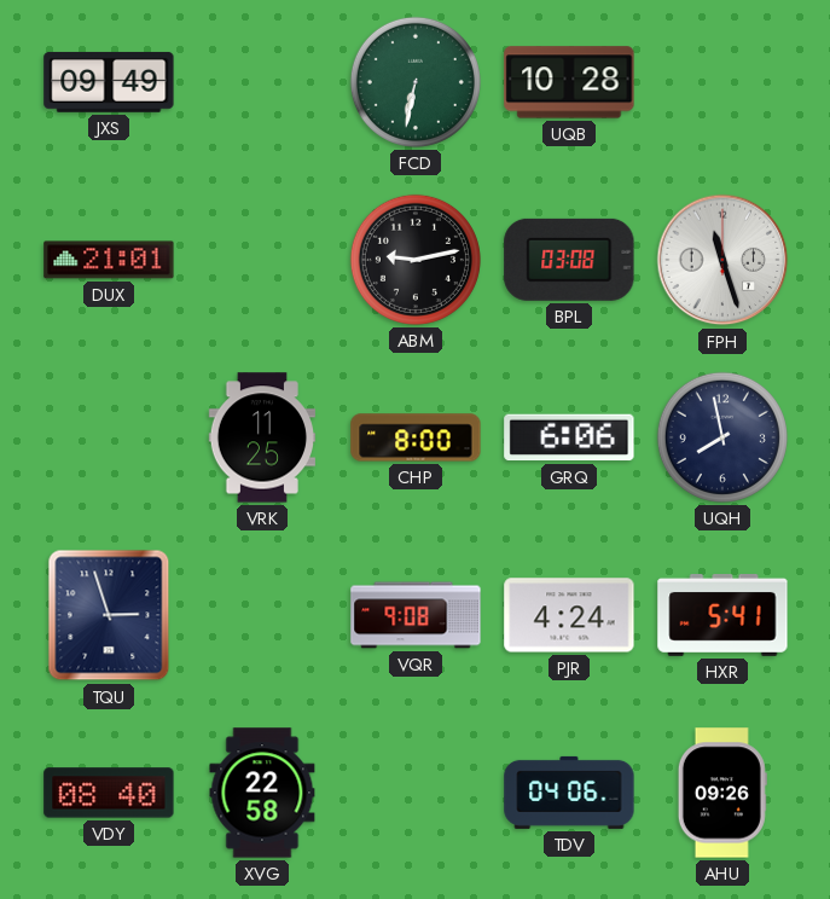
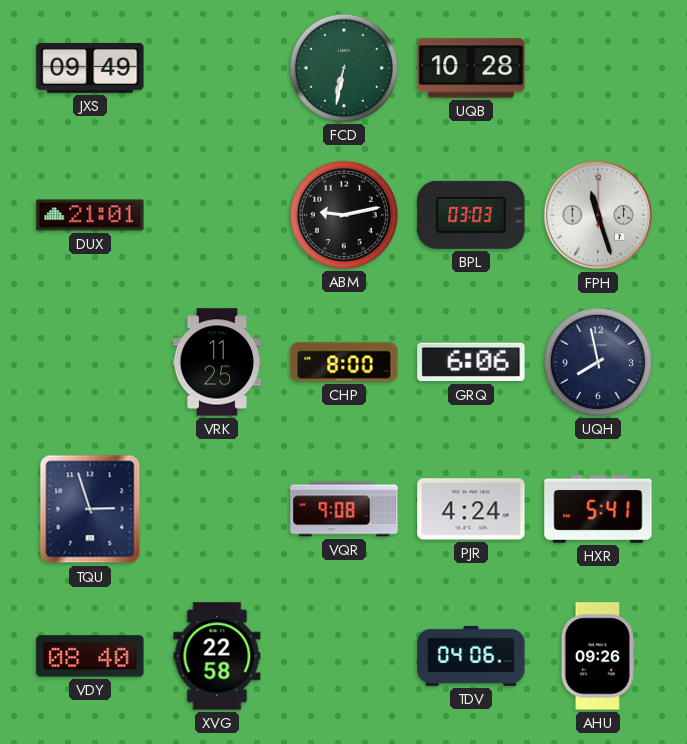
BPL: 03:08 -> 03:03
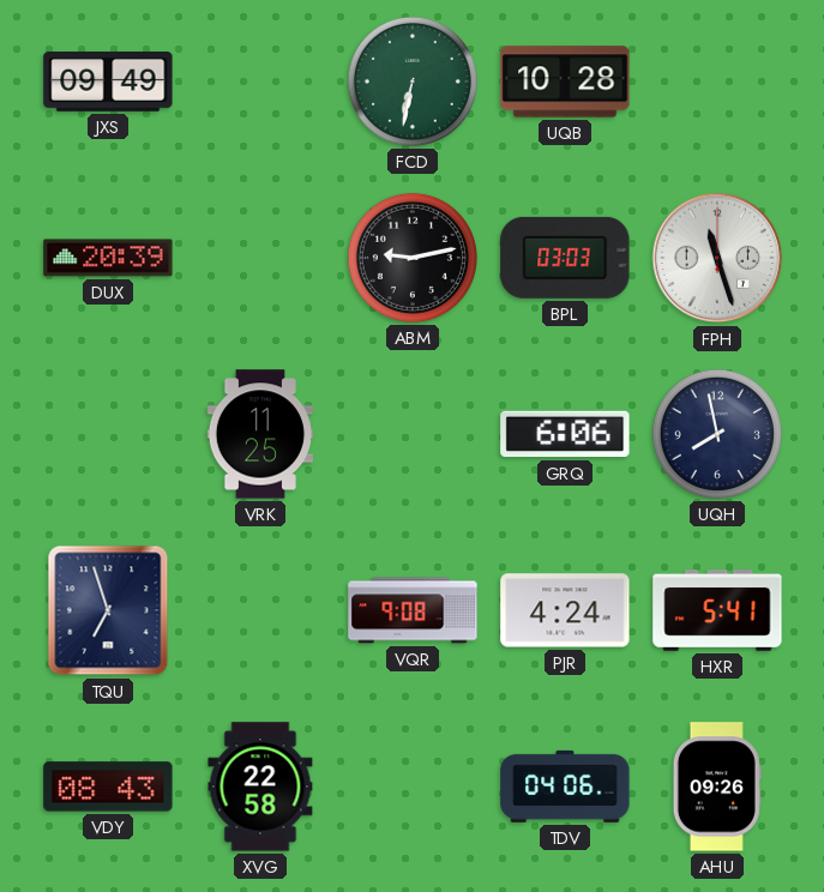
DUX: 21:01 -> 20:39
CHP: 8:00 -> none
TQU: 2:57 -> 6:57
VDY: 08:40 -> 08:43
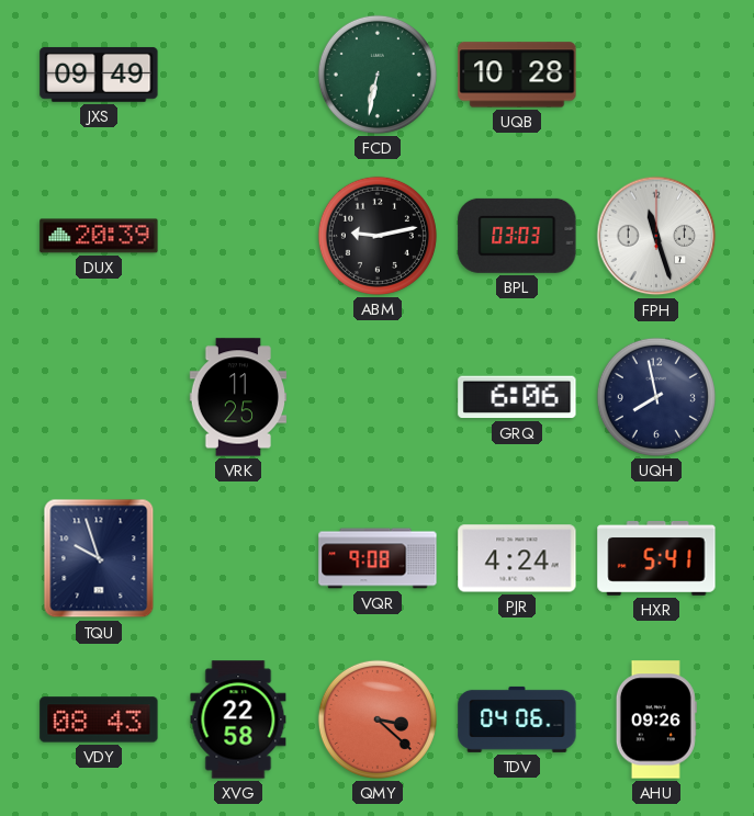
TQU: 6:57 -> 9:57
QMY: none -> 3:22
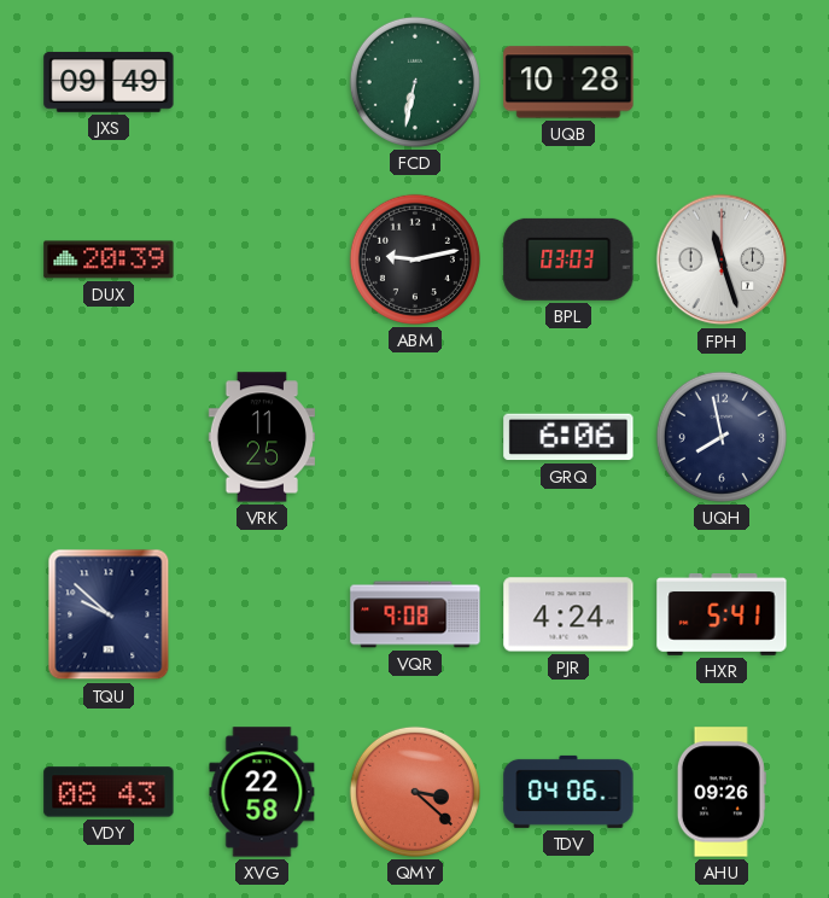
TQU: 9:57 -> 9:52
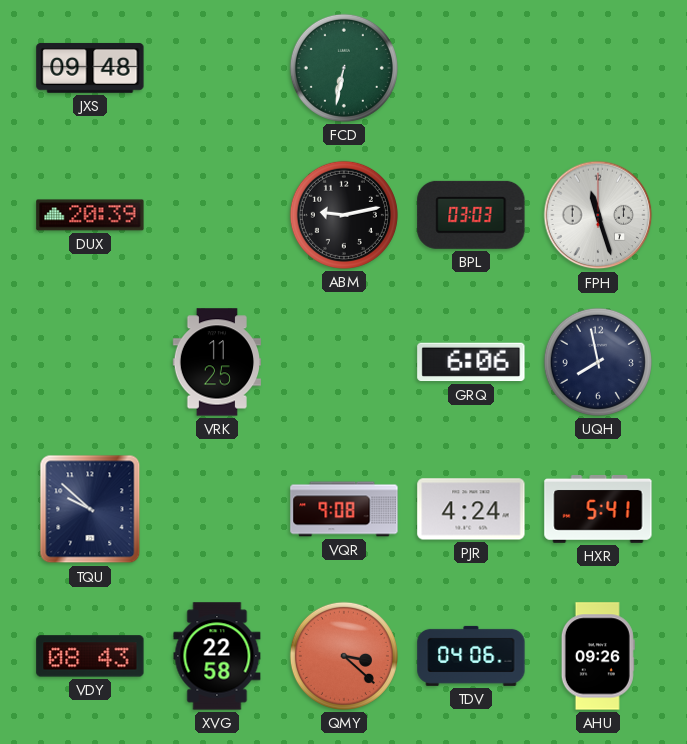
JXS: 09:49 -> 09:48
UQB: 10:28 -> none
